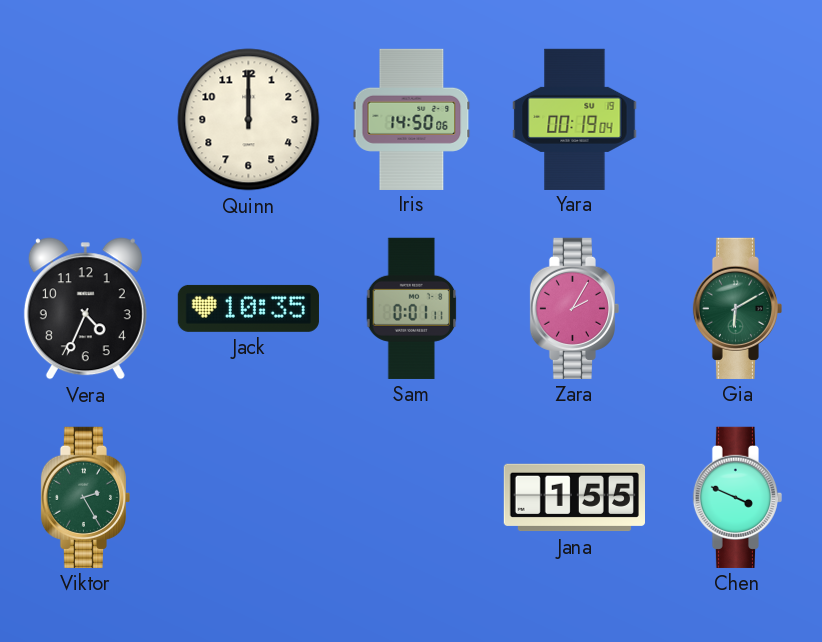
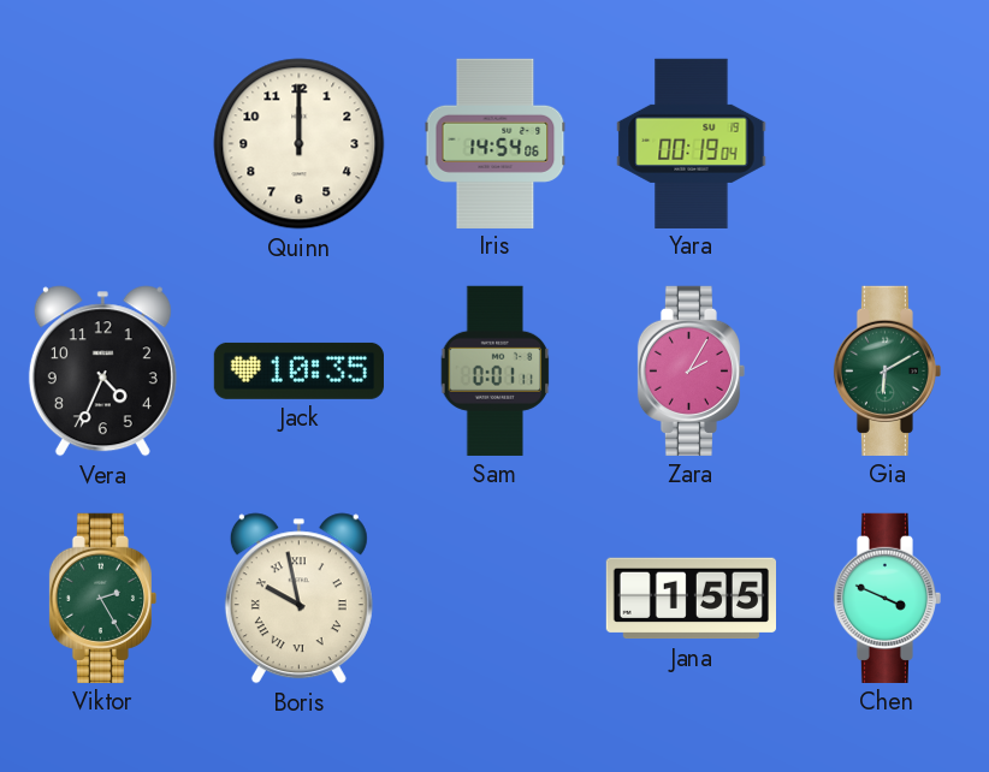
Iris: 14:50 -> 14:54
Boris: none -> 9:58
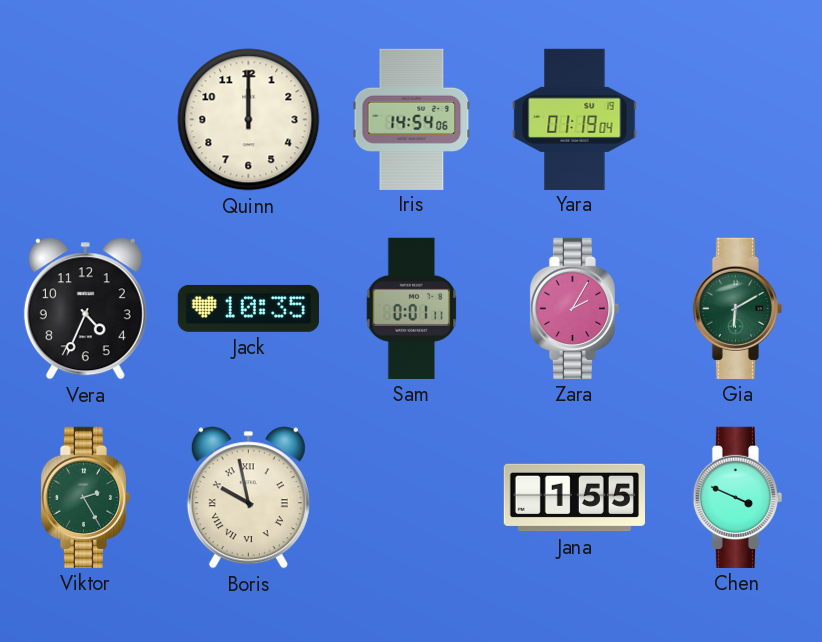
Yara: 00:19 -> 01:19
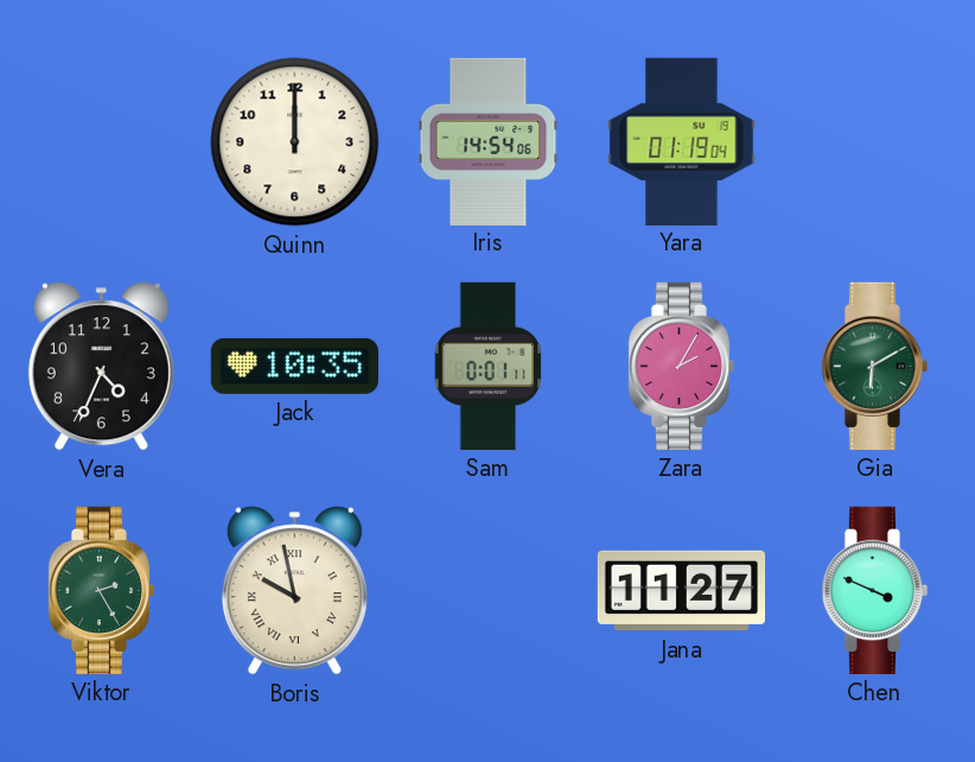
Jana: 1:55 -> 11:27
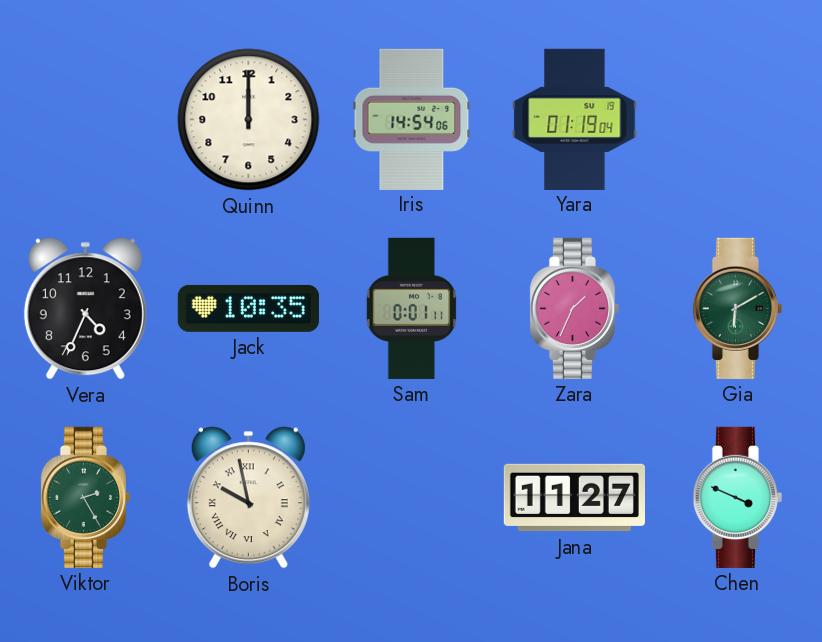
Zara: 2:05 -> 1:34
